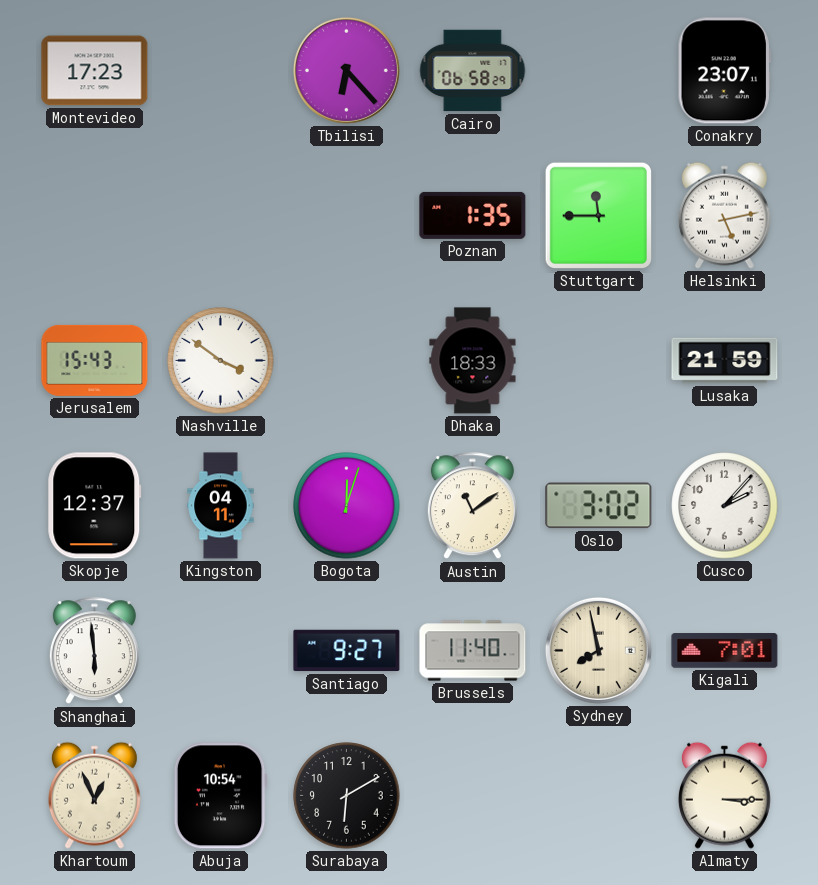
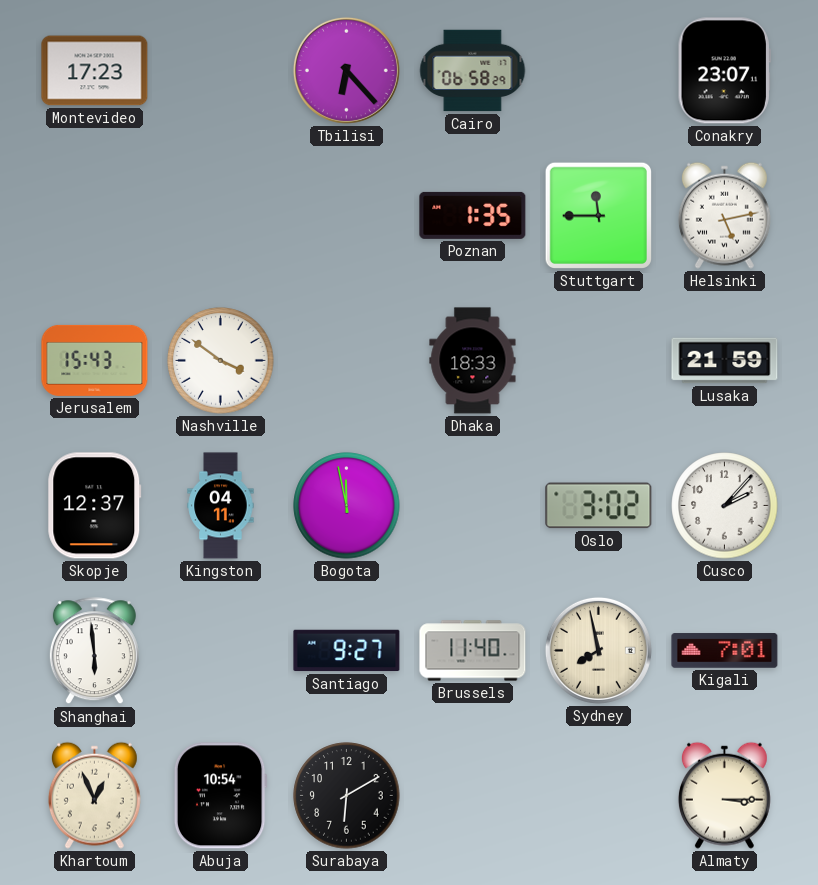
Bogota: 12:03 -> 11:58
Austin: 11:09 -> none
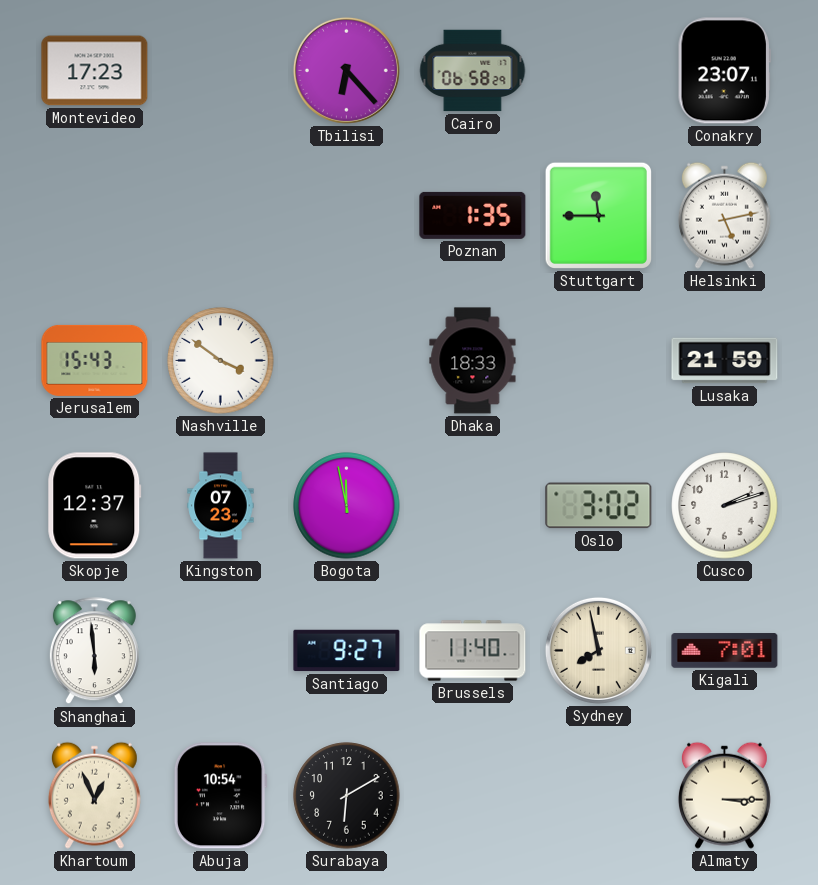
Kingston: 04:11 -> 07:23
Cusco: 2:07 -> 2:12
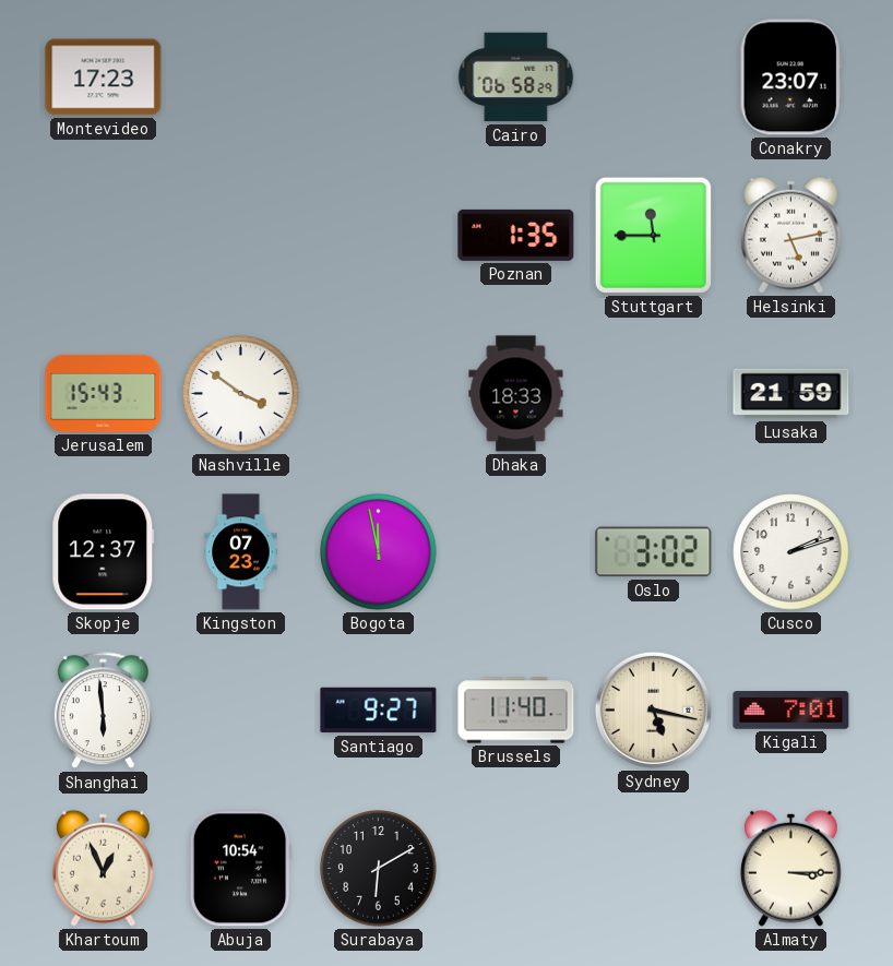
Tbilisi: 6:23 -> none
Sydney: 7:58 -> 5:17
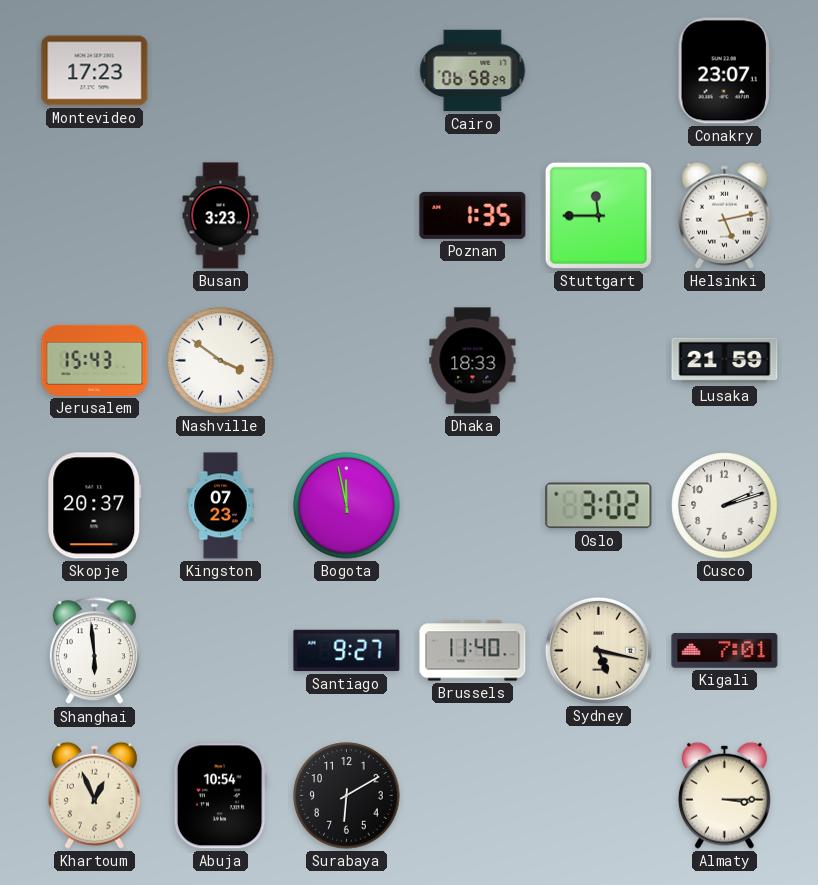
Busan: none -> 3:23
Skopje: 12:37 -> 20:37
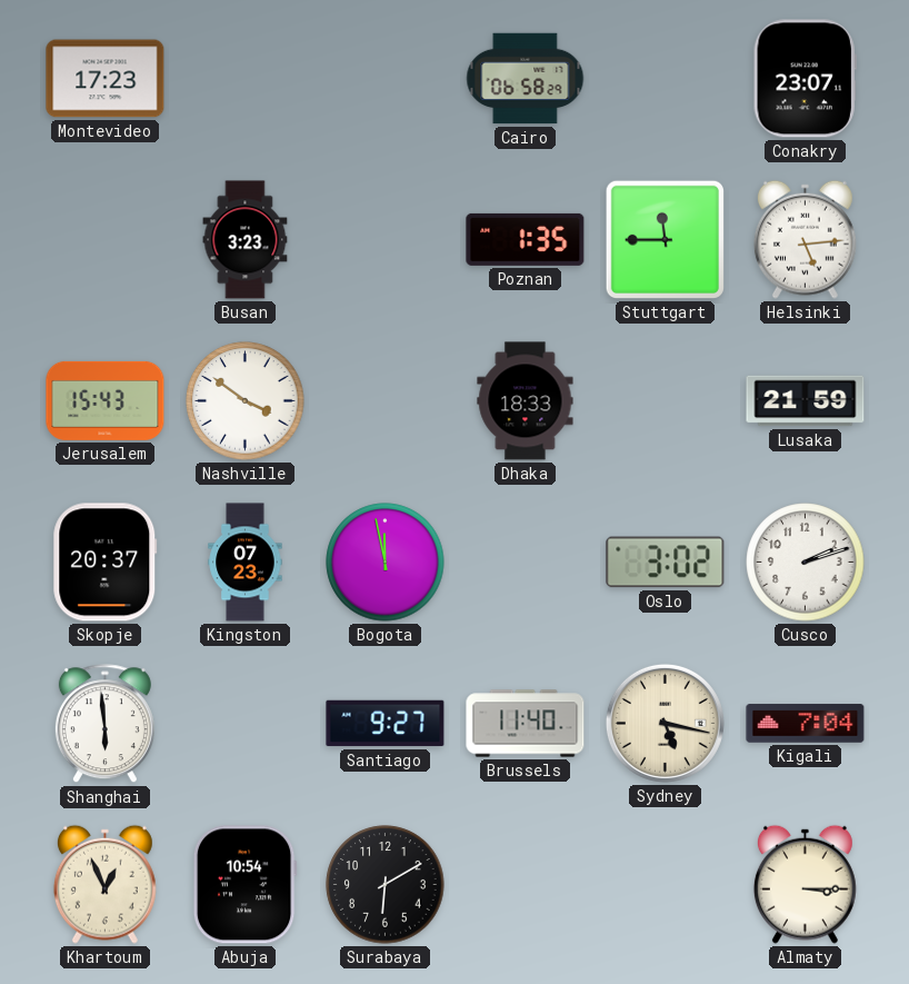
Helsinki: 5:13 -> 5:14
Kigali: 7:01 -> 7:04
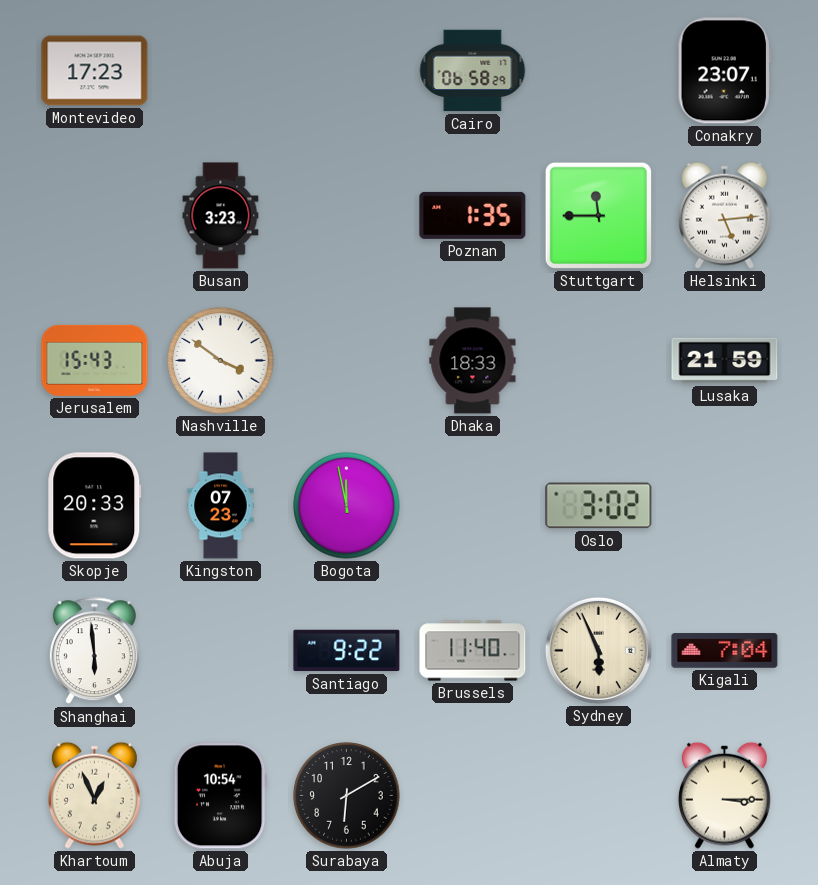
Skopje: 20:37 -> 20:33
Cusco: 2:12 -> none
Santiago: 9:27 -> 9:22
Sydney: 5:17 -> 5:56
